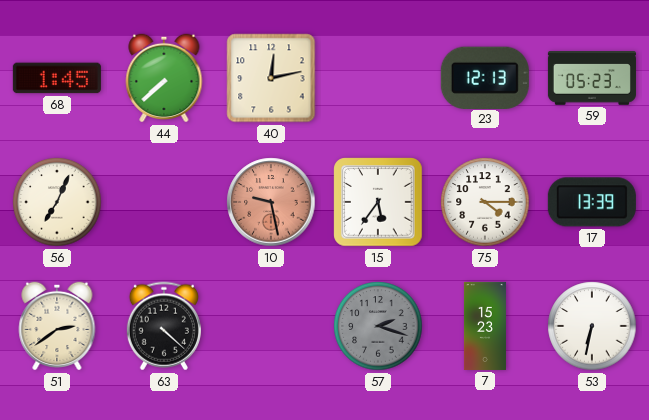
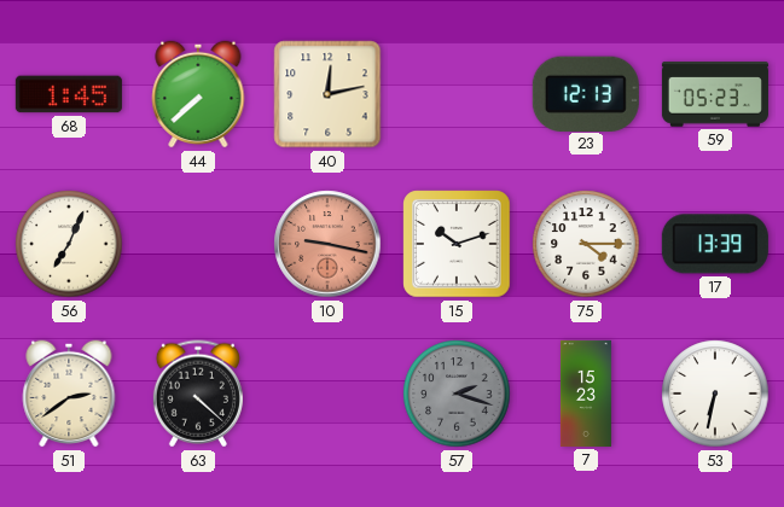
10: 9:28 -> 9:17
15: 5:36 -> 10:12
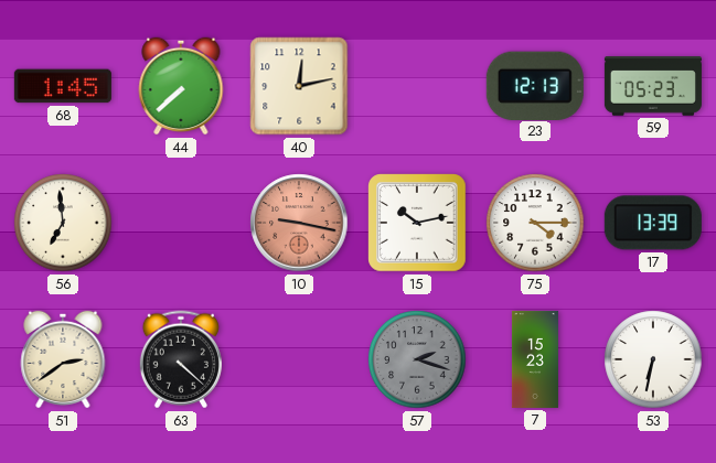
56: 7:04 -> 6:59
15: 10:12 -> 10:13
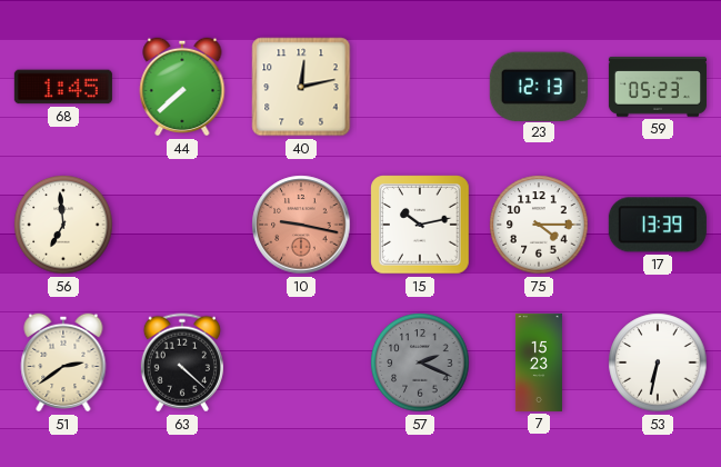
57: 2:18 -> 2:19
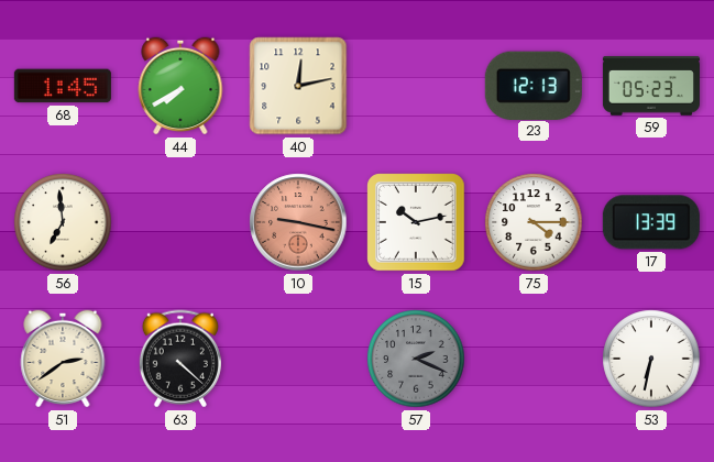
44: 7:38 -> 7:40
7: 15:23 -> none
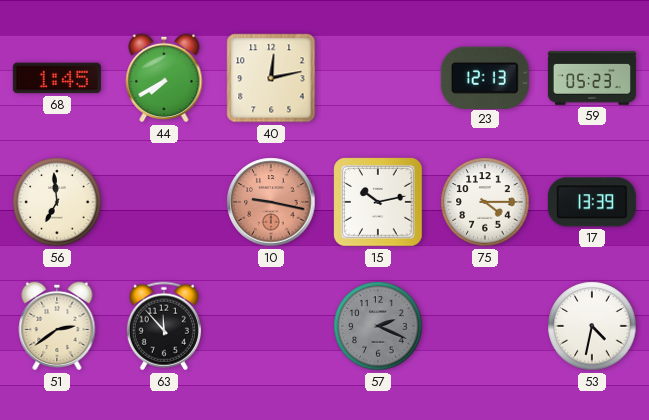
63: 4:22 -> 11:53
53: 6:32 -> 4:32
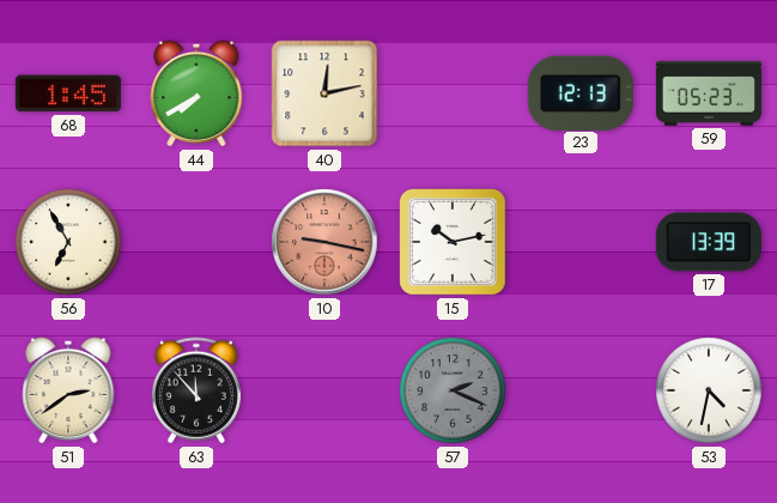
56: 6:59 -> 6:55
75: 4:15 -> none
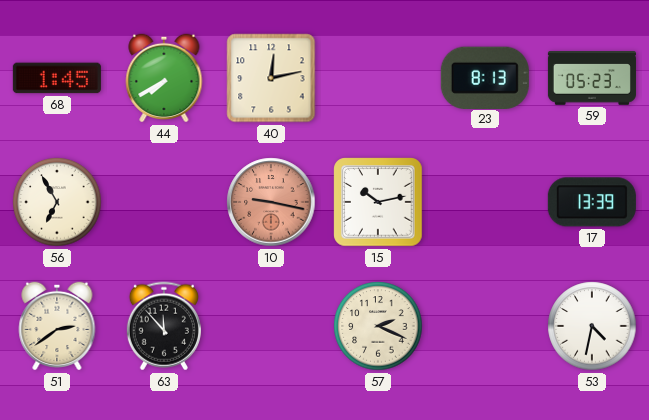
23: 12:13 -> 8:13
57 dial: grey -> cream
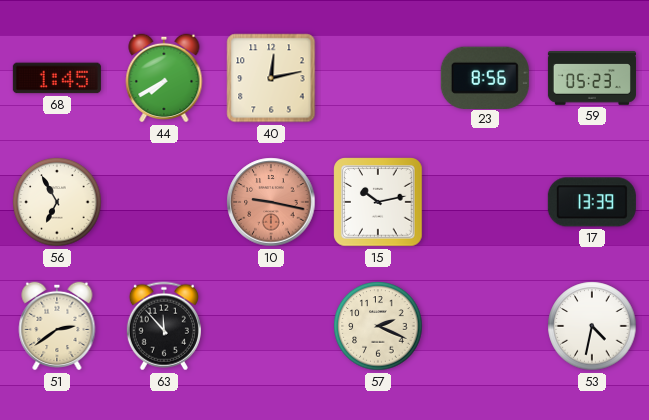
23: 8:13 -> 8:56
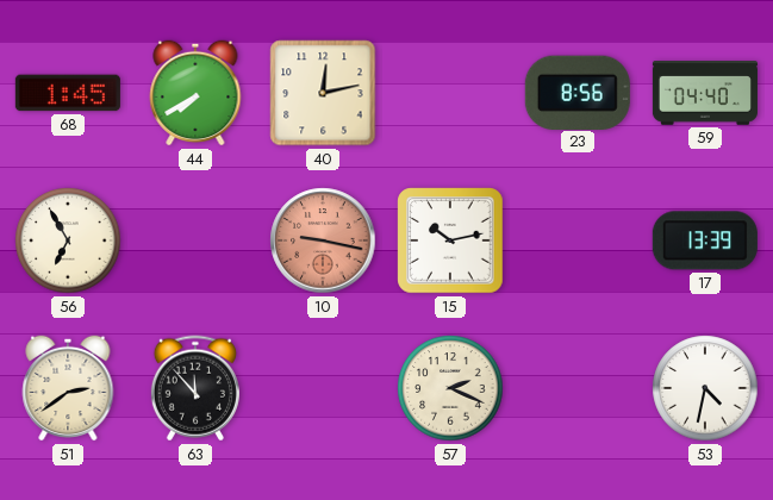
59: 05:23 -> 04:40
